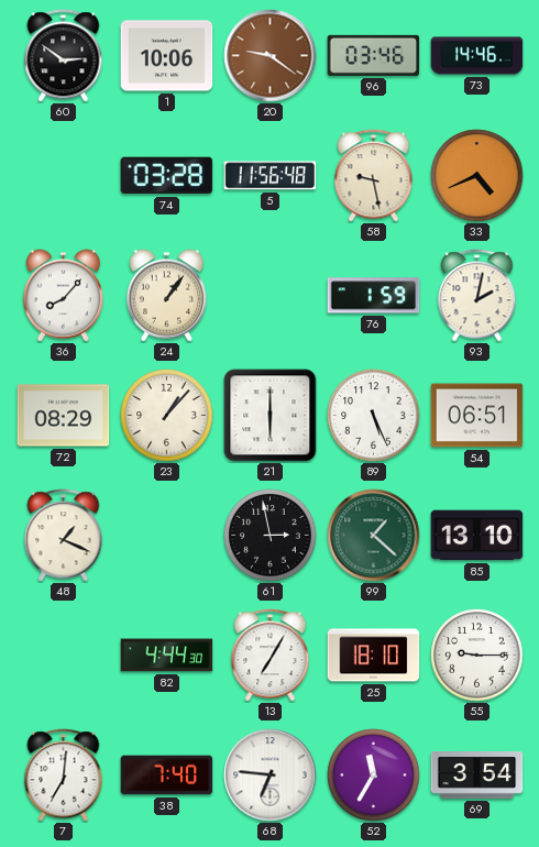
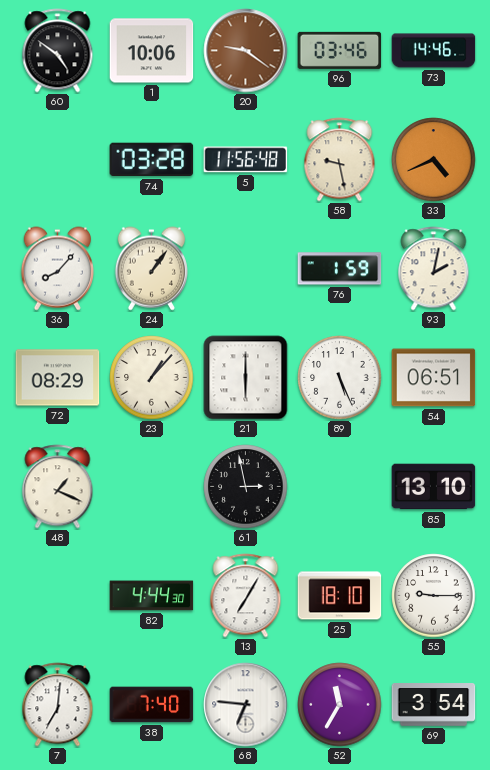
60: 2:51 -> 4:51
99: 1:22 -> none
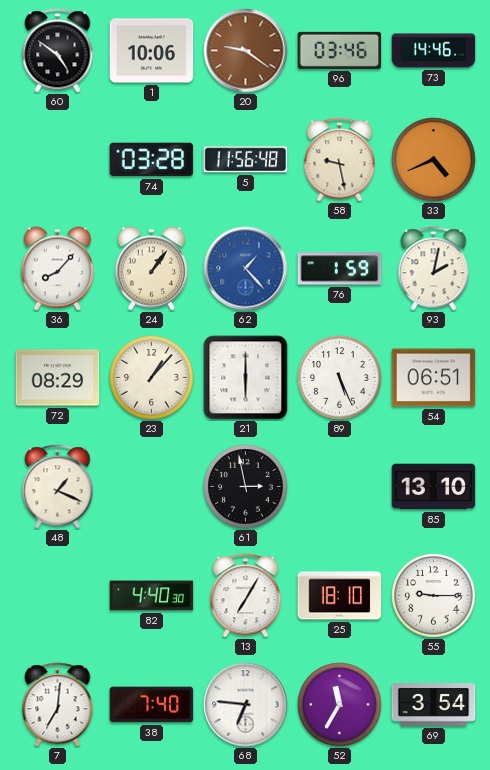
62: none -> 1:23
82: 4:44 -> 4:40
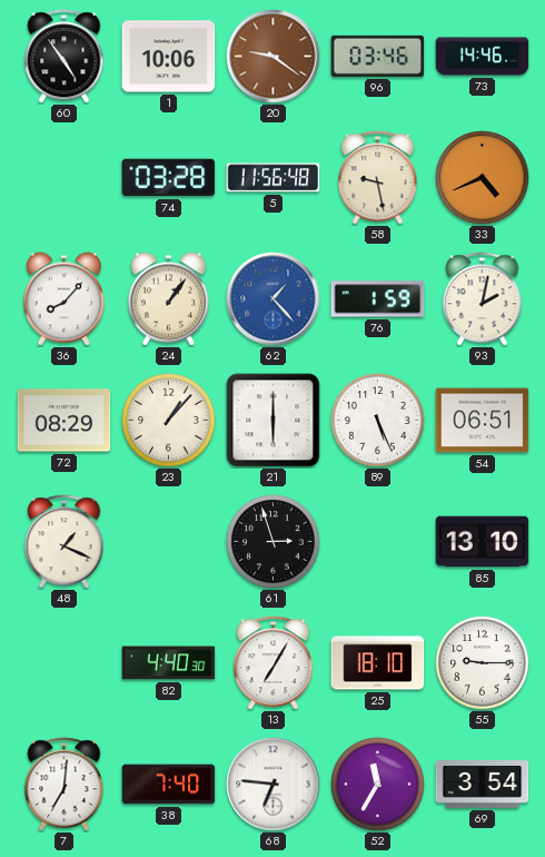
60: 4:51 -> 4:54
61: 2:58 -> 2:57
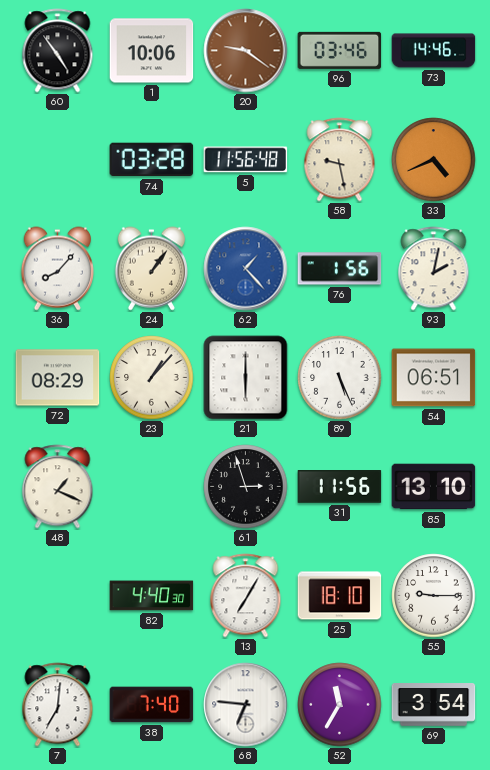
76: 1:59 -> 1:56
31: none -> 11:56
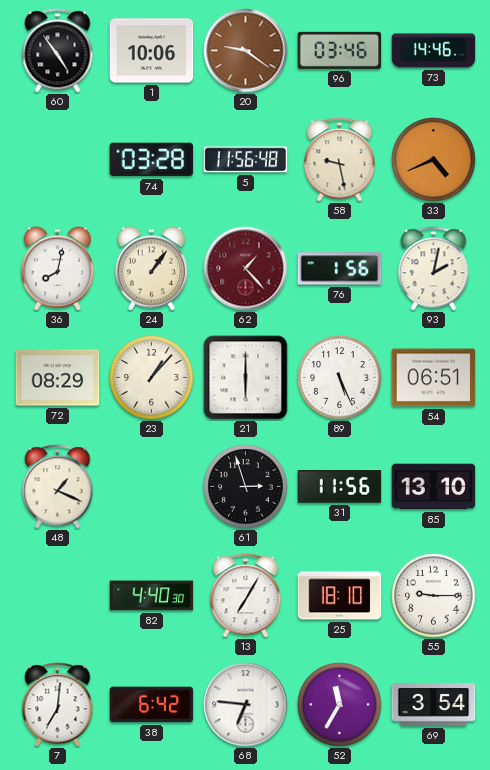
36: 8:07 -> 8:02
62 dial: blue -> burgundy
38: 7:40 -> 6:42
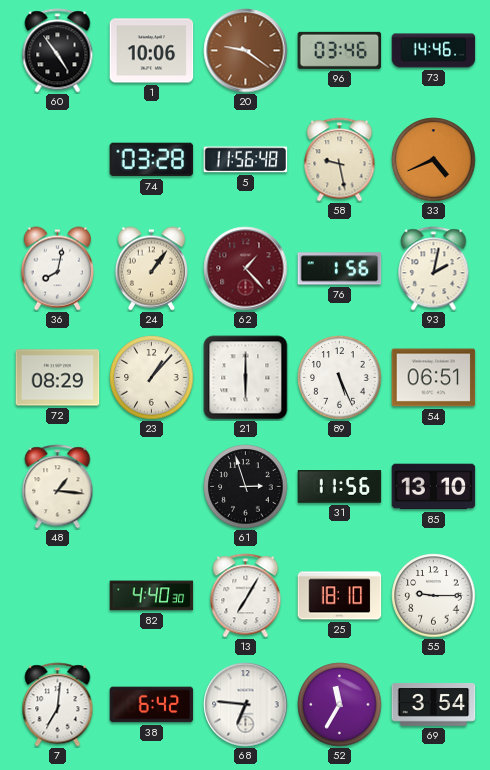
48: 1:19 -> 1:16
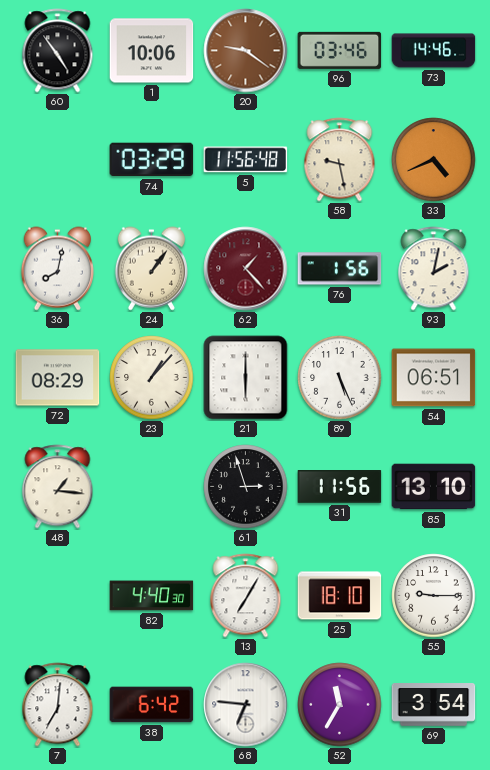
74: 03:28 -> 03:29
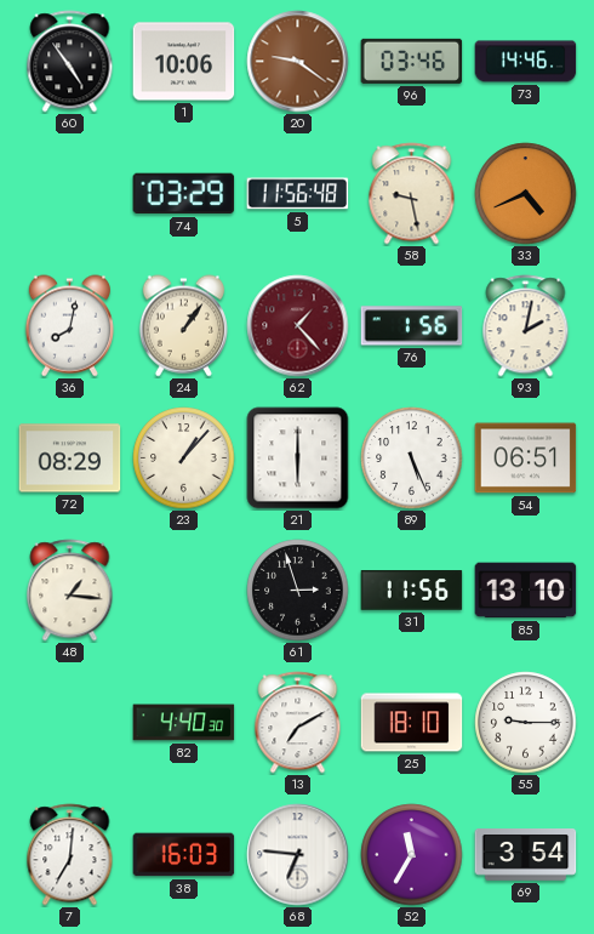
13: 7:05 -> 7:10
38: 6:42 -> 16:03
